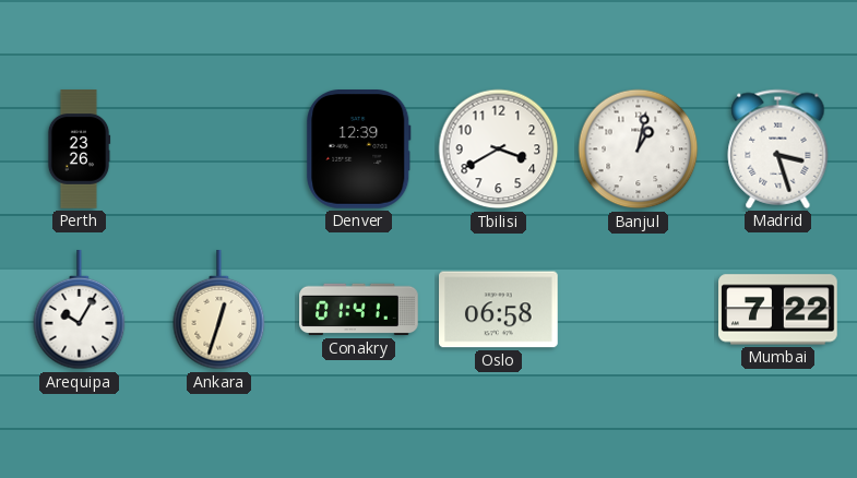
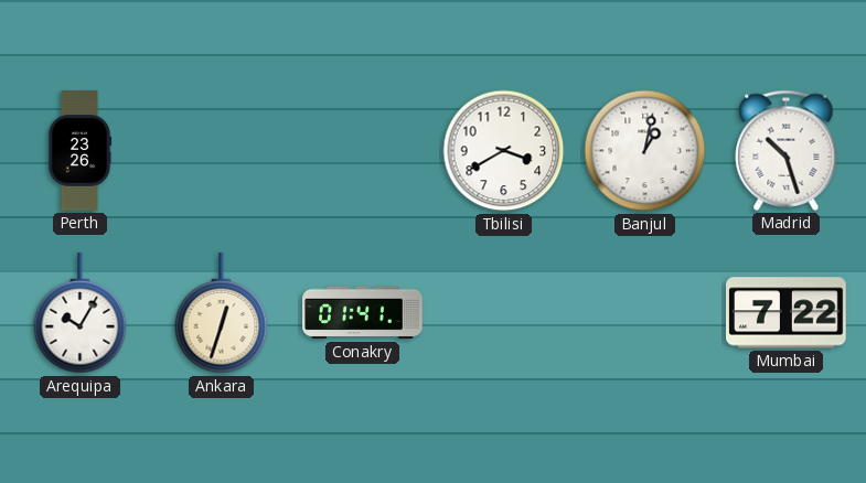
Denver: 12:39 -> none
Madrid: 3:27 -> 10:27
Oslo: 06:58 -> none
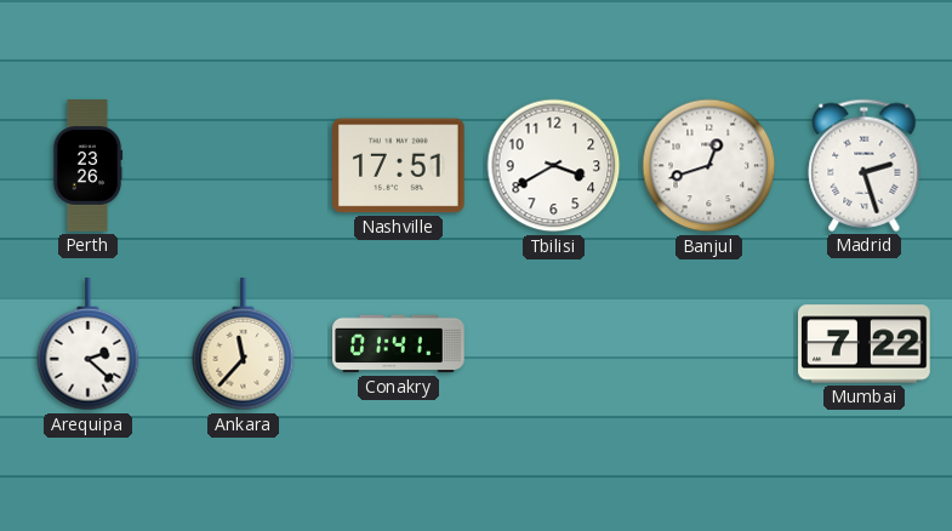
Nashville: none -> 17:51
Banjul: 1:02 -> 12:42
Madrid: 10:27 -> 2:27
Arequipa: 10:05 -> 2:22
Ankara: 12:33 -> 11:37
